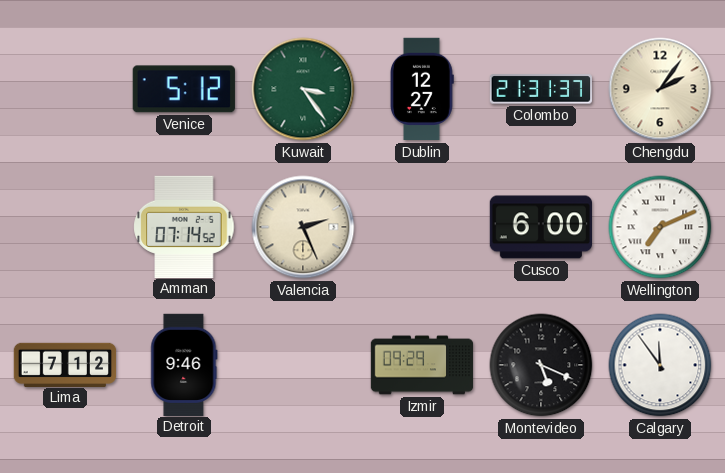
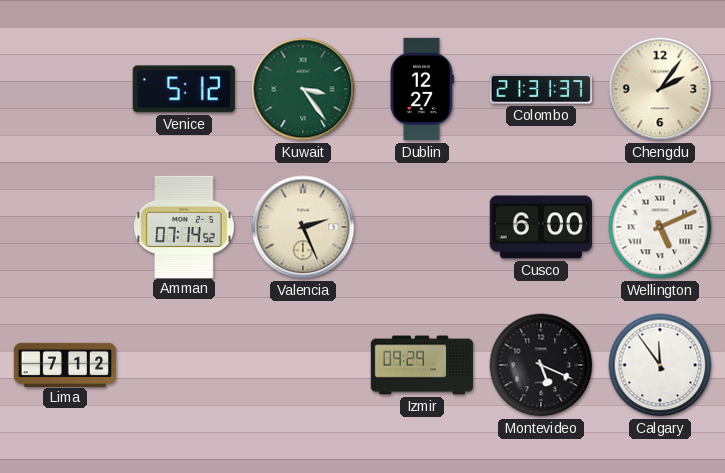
Wellington: 7:11 -> 5:11
Detroit: 9:46 -> none
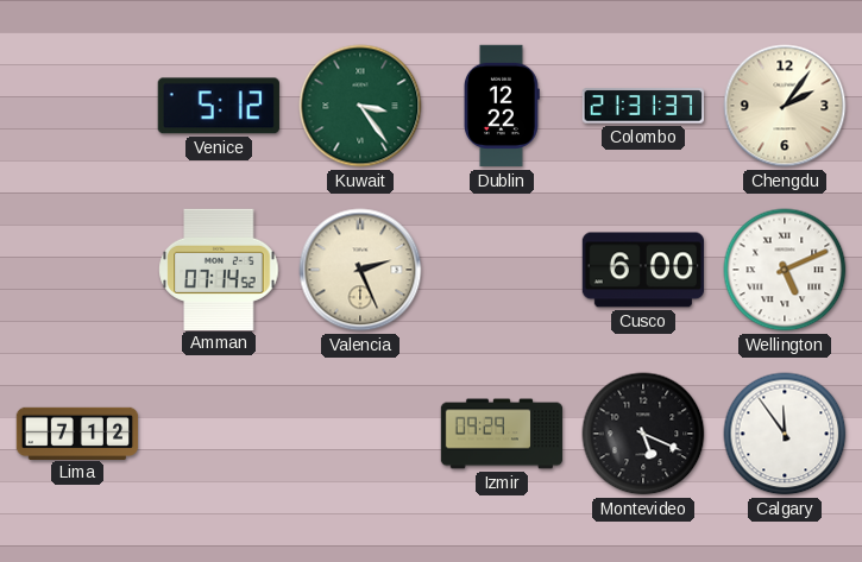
Dublin: 12:27 -> 12:22
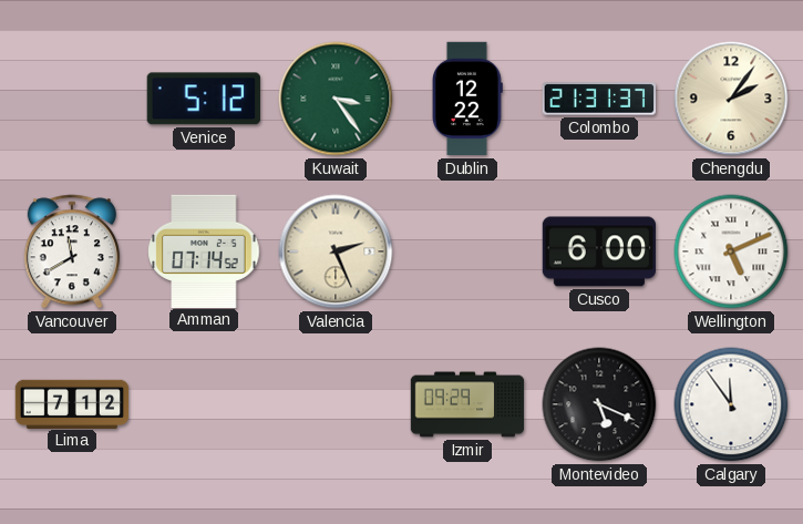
Vancouver: none -> 11:40
